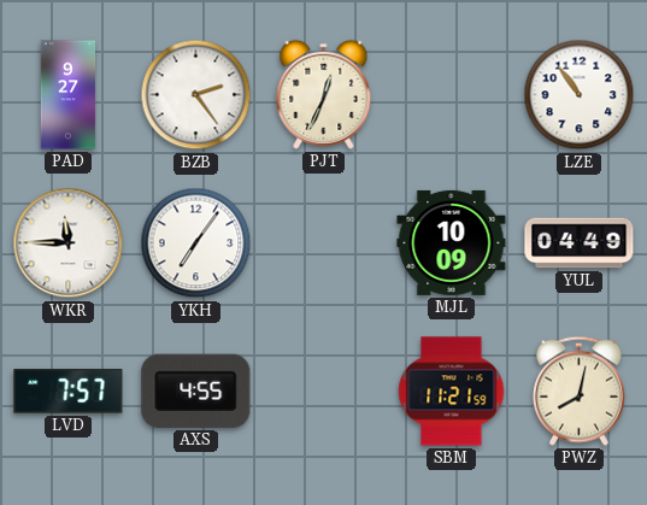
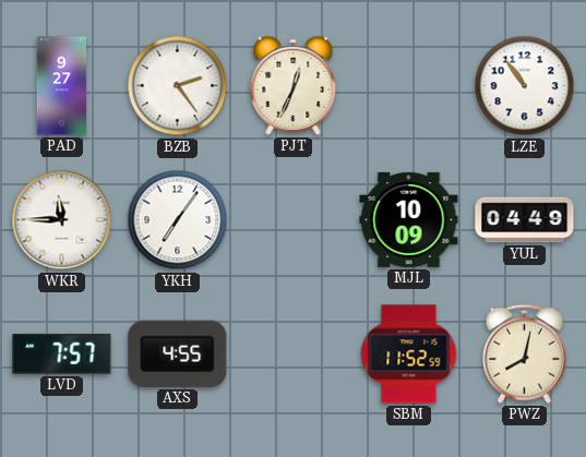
SBM: 11:21 -> 11:52
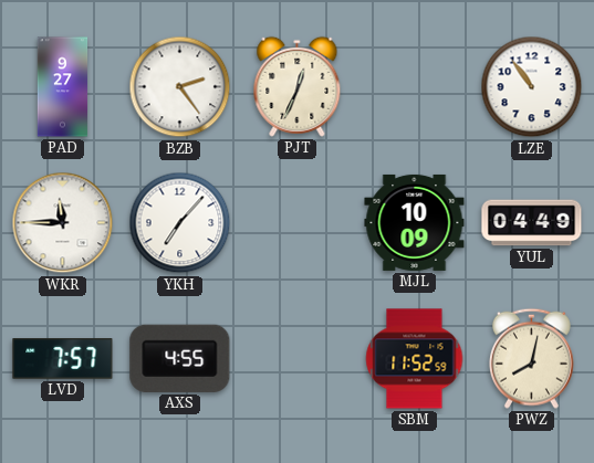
YKH: 7:06 -> 7:07
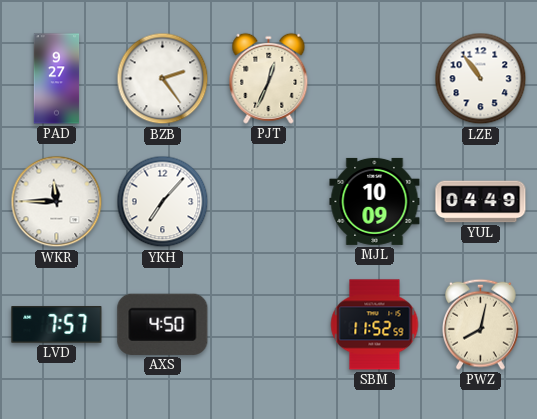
AXS: 4:55 -> 4:50
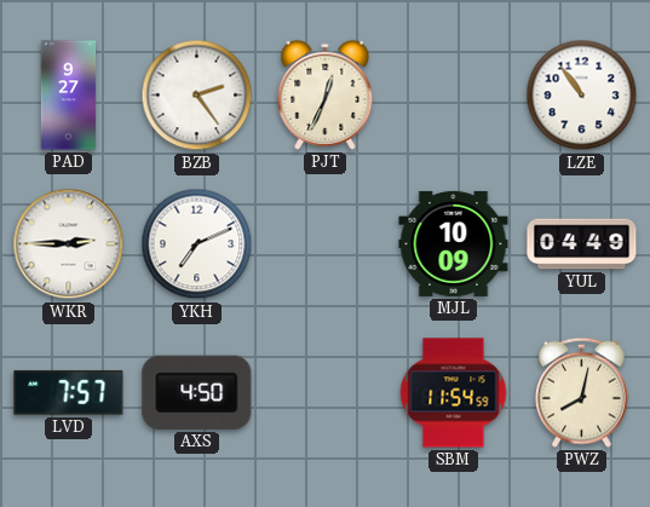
WKR: 11:45 -> 2:45
YKH: 7:07 -> 7:11
SBM: 11:52 -> 11:54
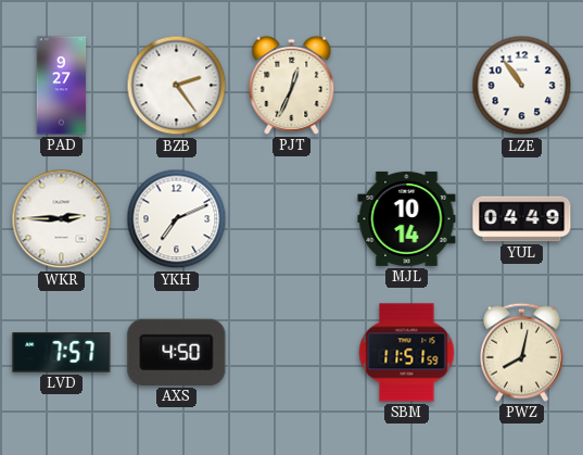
MJL: 10:09 -> 10:14
SBM: 11:54 -> 11:51
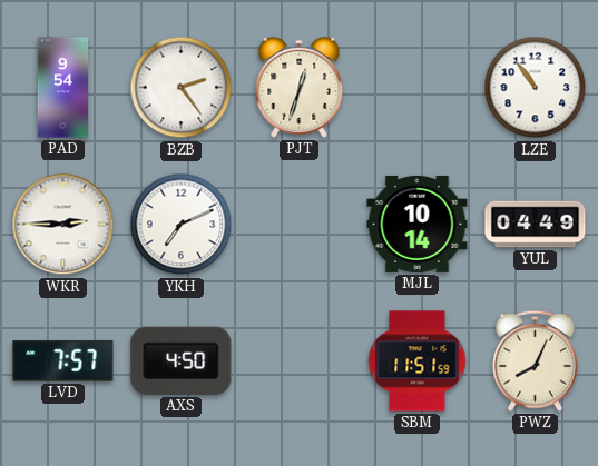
PAD: 9:27 -> 9:54
PJT: 12:34 -> 12:33
PWZ: 8:02 -> 8:04
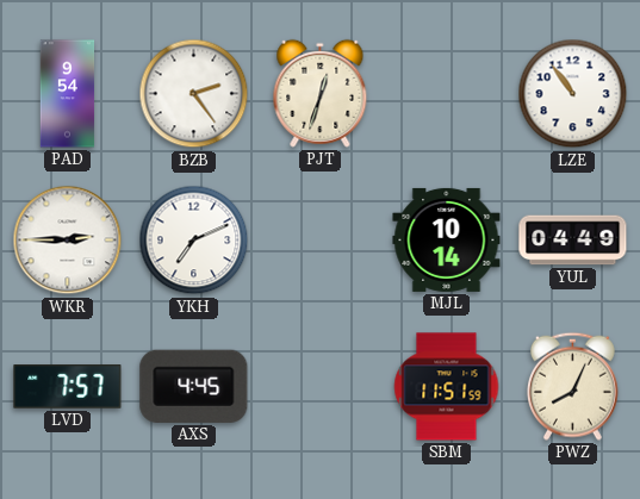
AXS: 4:50 -> 4:45
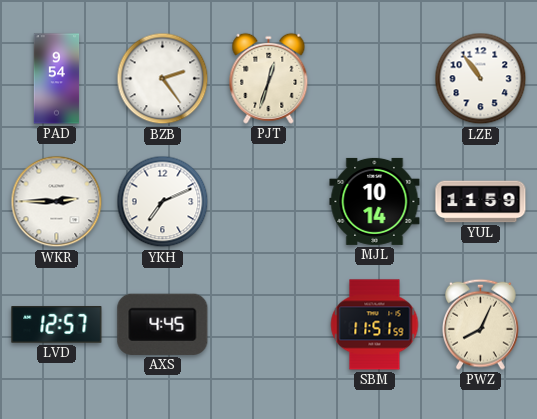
YUL: 04:49 -> 11:59
LVD: 7:57 -> 12:57
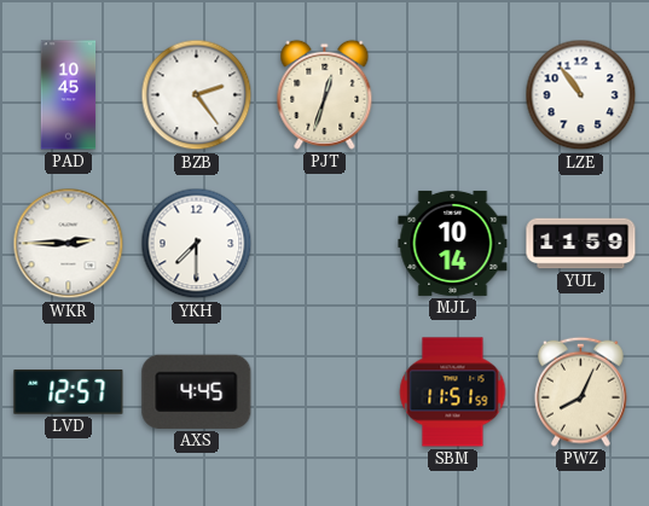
PAD: 9:54 -> 10:45
YKH: 7:11 -> 7:30
